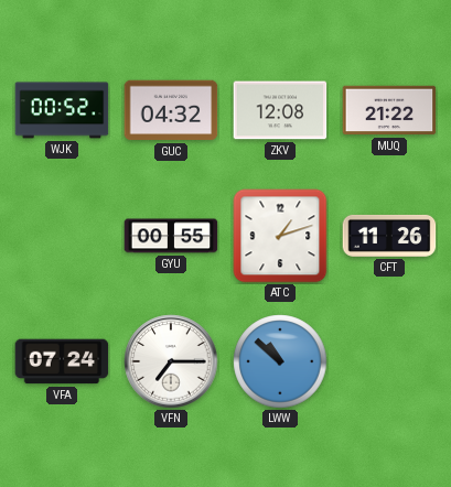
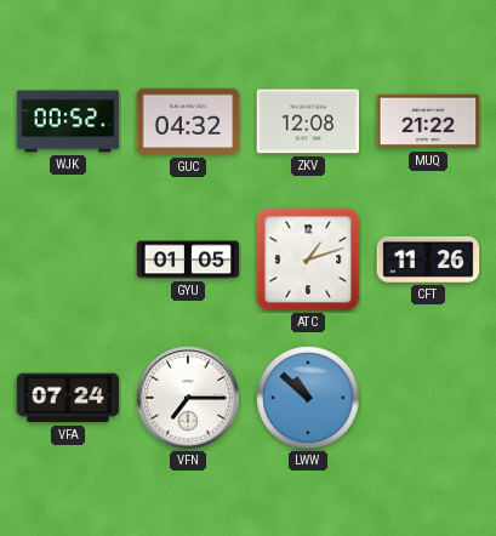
GYU: 00:55 -> 01:05
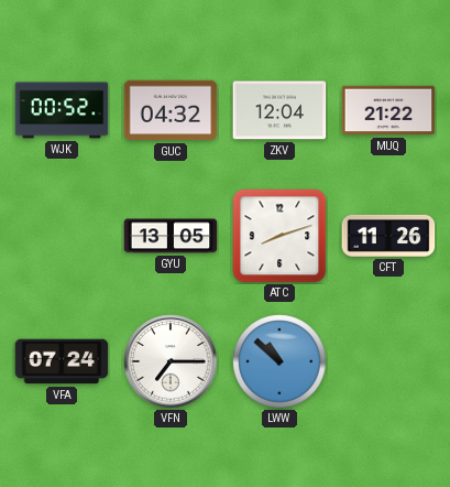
ZKV: 12:08 -> 12:04
GYU: 01:05 -> 13:05
ATC: 1:12 -> 8:12
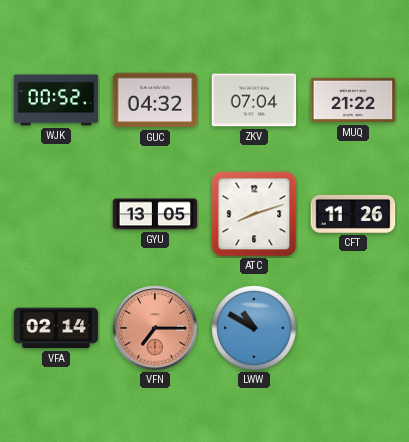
ZKV: 12:04 -> 07:04
VFA: 07:24 -> 02:14
VFN dial: white -> salmon
LWW: 10:52 -> 10:50
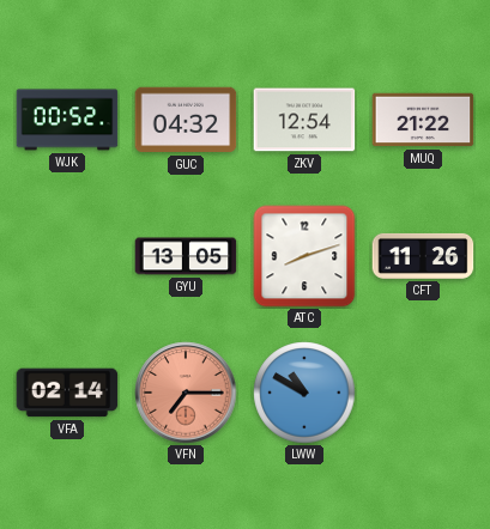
ZKV: 07:04 -> 12:54
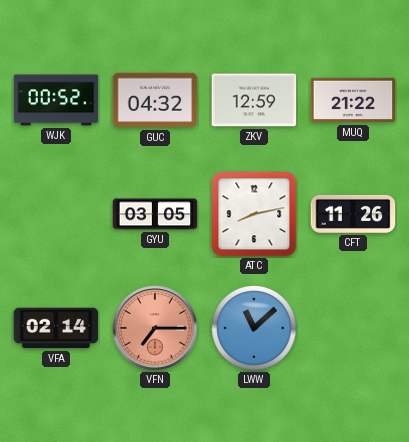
ZKV: 12:54 -> 12:59
GYU: 13:05 -> 03:05
ATC: 8:12 -> 8:13
LWW: 10:50 -> 11:08
